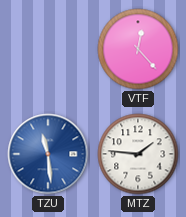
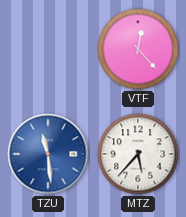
MTZ: 1:46 -> 5:37
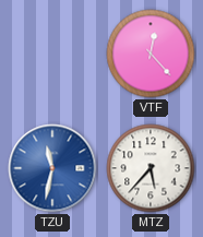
TZU: 11:29 -> 11:32
